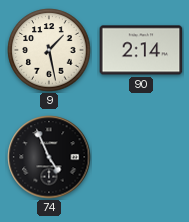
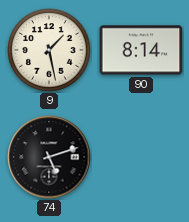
90: 2:14 -> 8:14
74: 4:56 -> 5:12
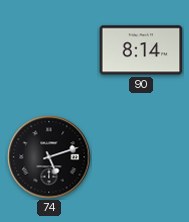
9: 1:28 -> none
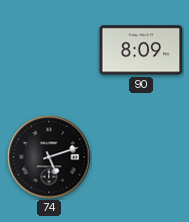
90: 8:14 -> 8:09
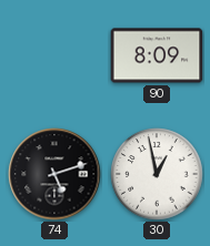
30: none -> 12:58
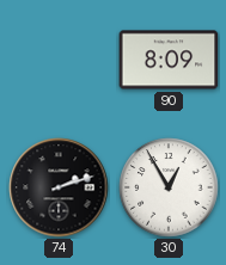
74: 5:12 -> 2:12
30: 12:58 -> 12:55
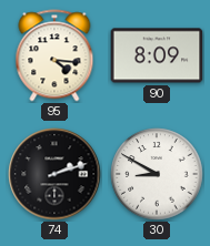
95: none -> 4:16
30: 12:55 -> 8:50
